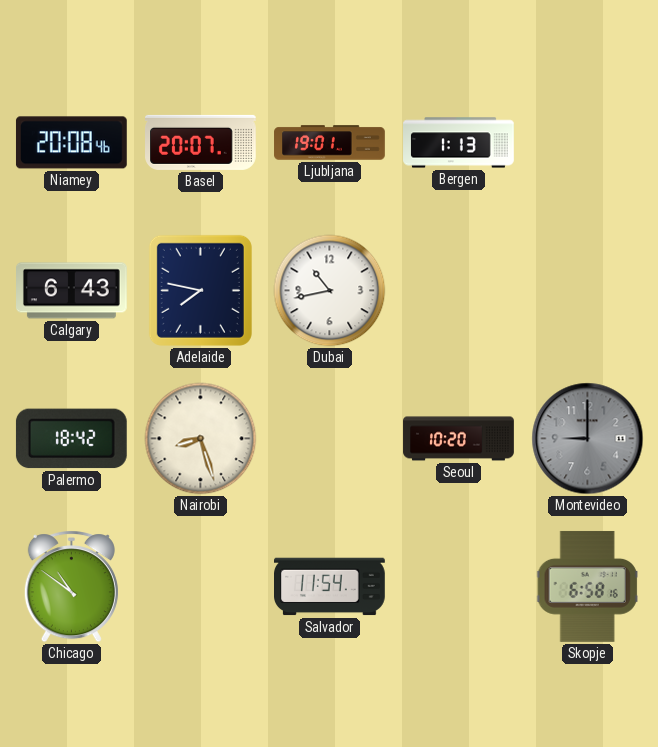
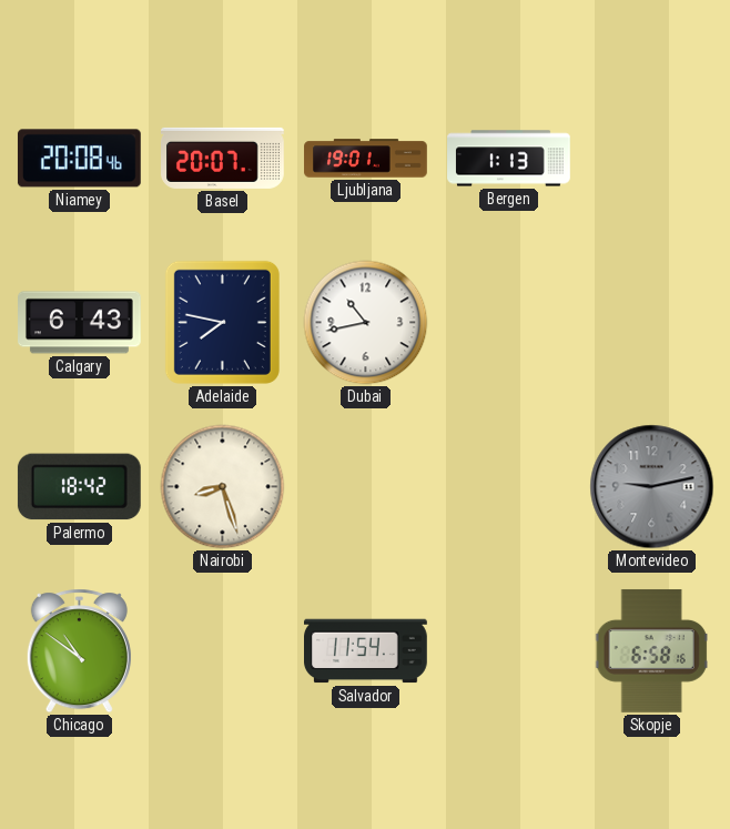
Seoul: 10:20 -> none
Montevideo: 9:00 -> 9:13
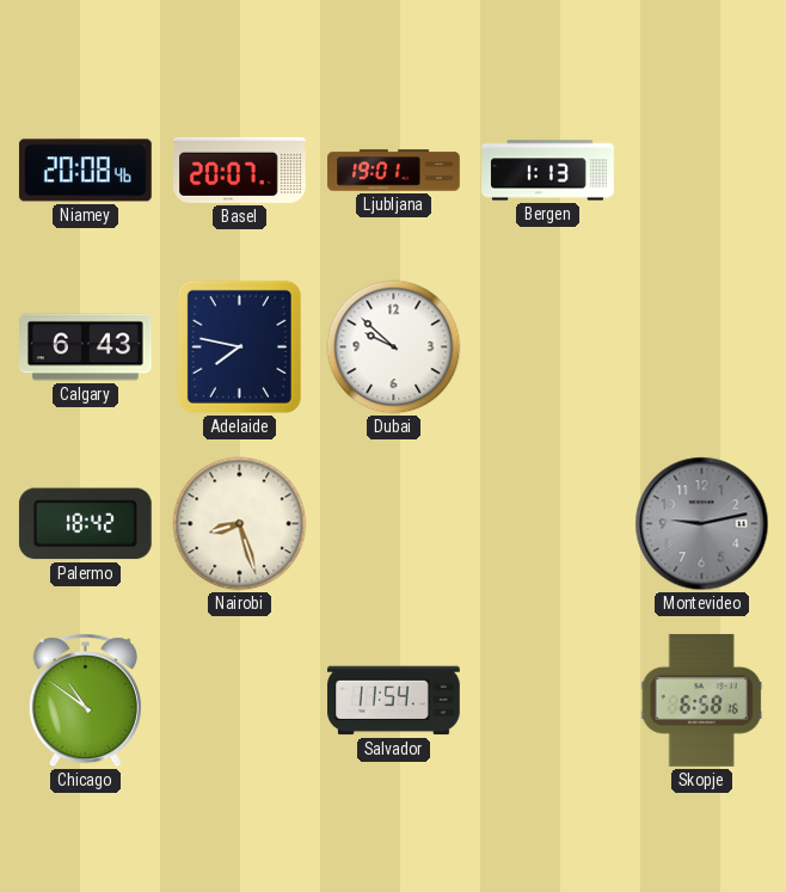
Dubai: 10:43 -> 9:52
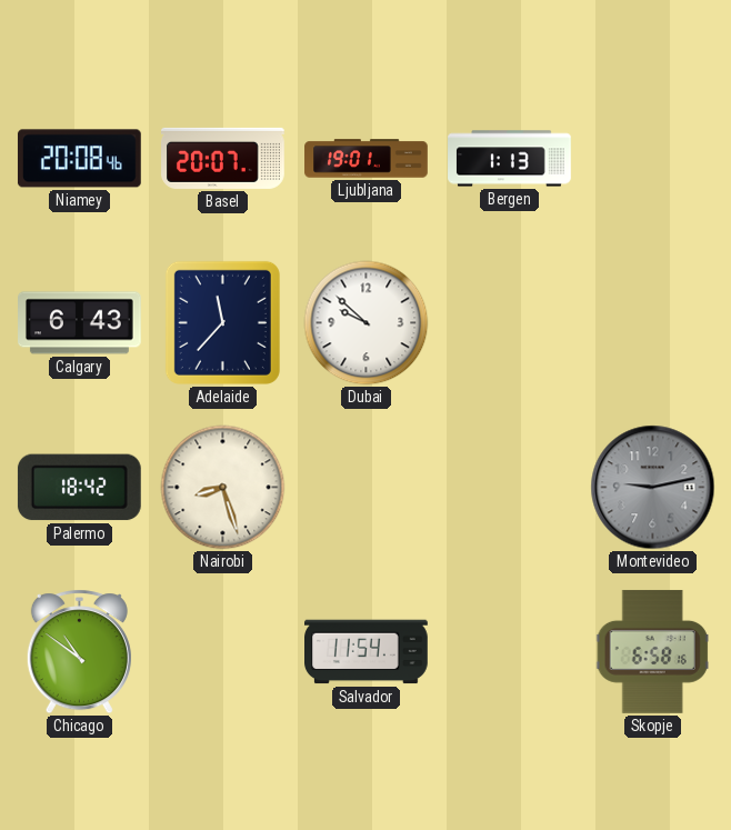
Adelaide: 7:47 -> 11:37
